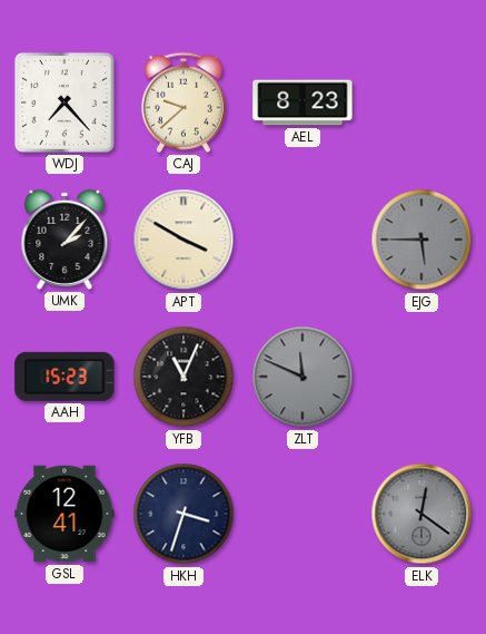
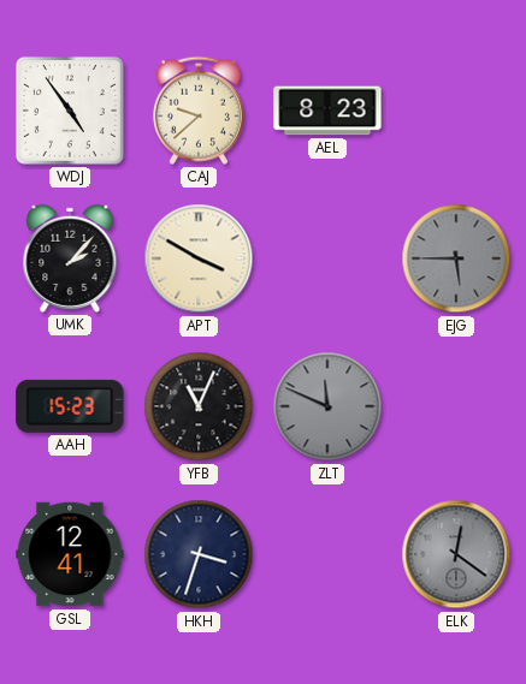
WDJ: 7:23 -> 4:54
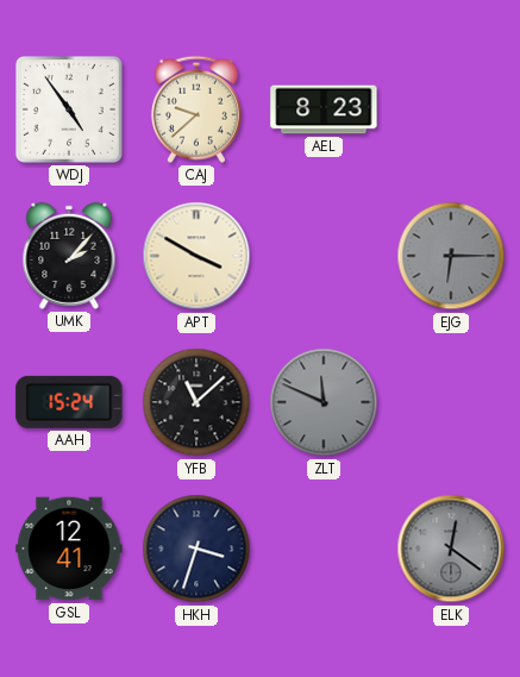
EJG: 5:45 -> 6:15
AAH: 15:23 -> 15:24
YFB: 11:04 -> 11:08
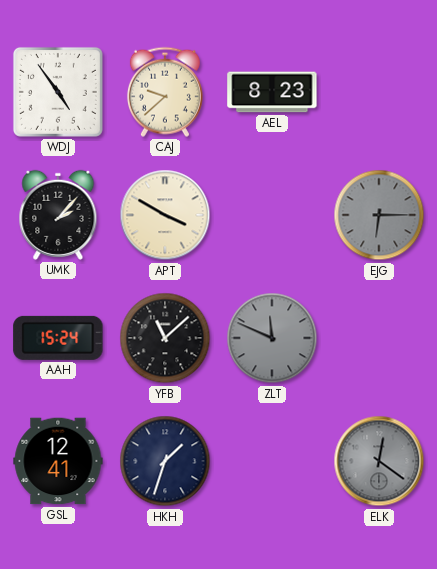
HKH: 3:33 -> 1:33
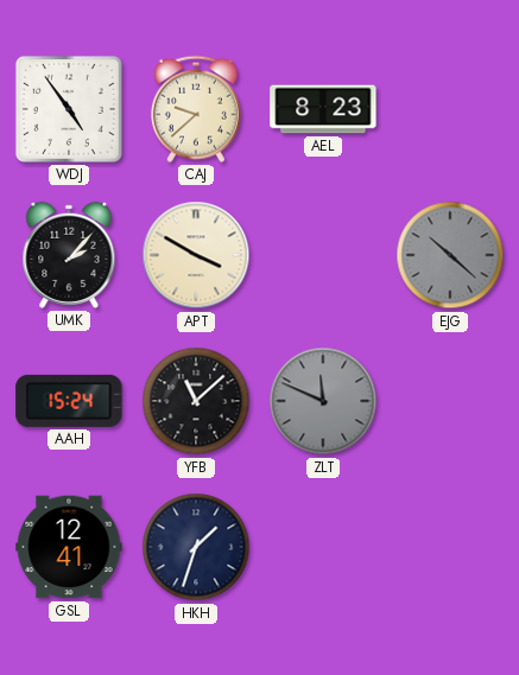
EJG: 6:15 -> 10:22
ELK: 12:21 -> none
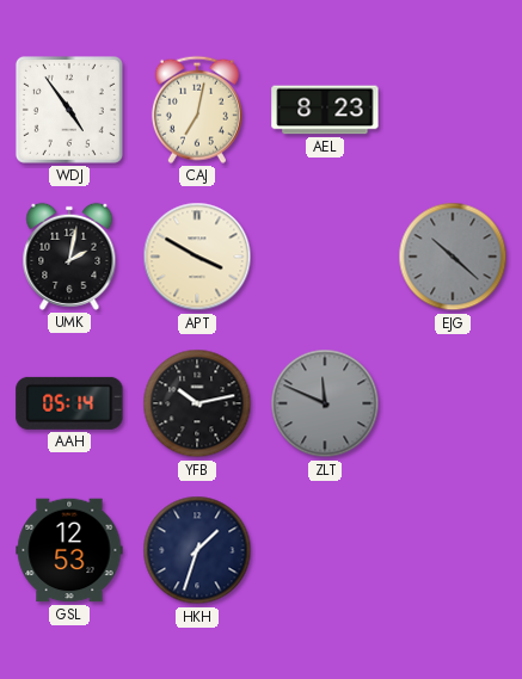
CAJ: 9:38 -> 7:02
UMK: 2:07 -> 2:02
AAH: 15:24 -> 05:14
YFB: 11:08 -> 10:13
GSL: 12:41 -> 12:53
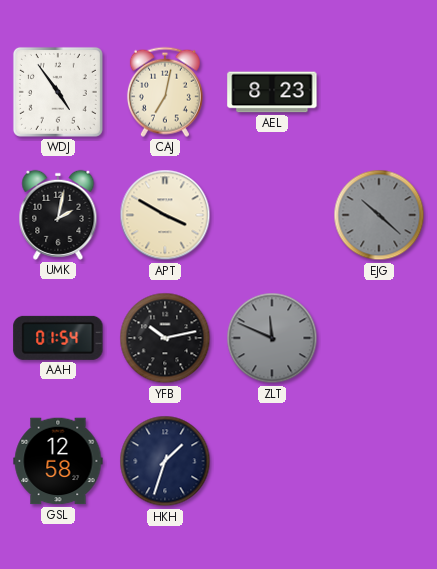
AAH: 05:14 -> 01:54
GSL: 12:53 -> 12:58
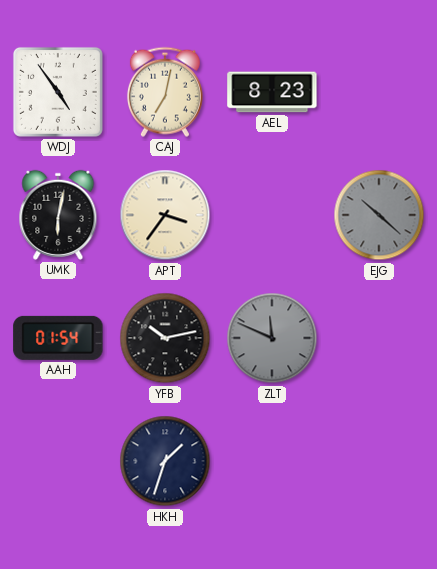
UMK: 2:02 -> 6:02
APT: 3:50 -> 3:36
GSL: 12:58 -> none
